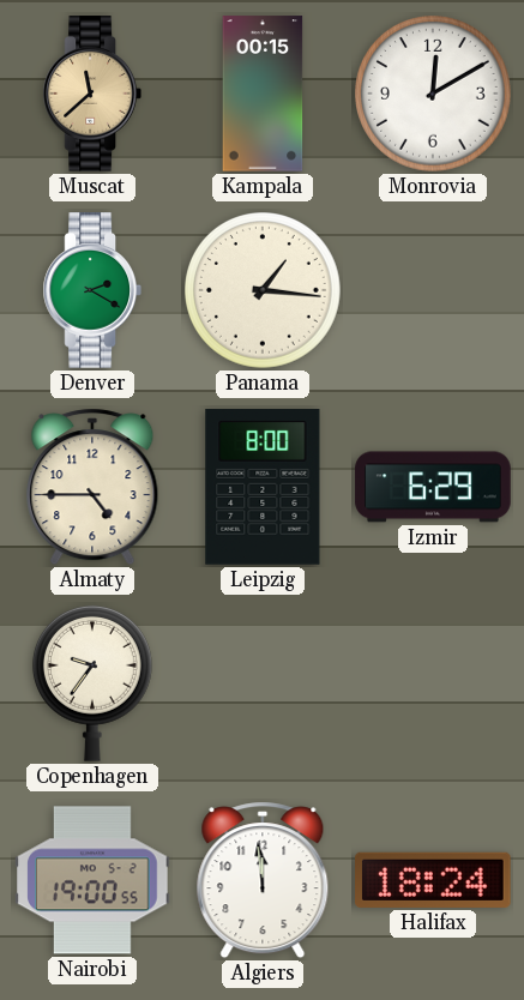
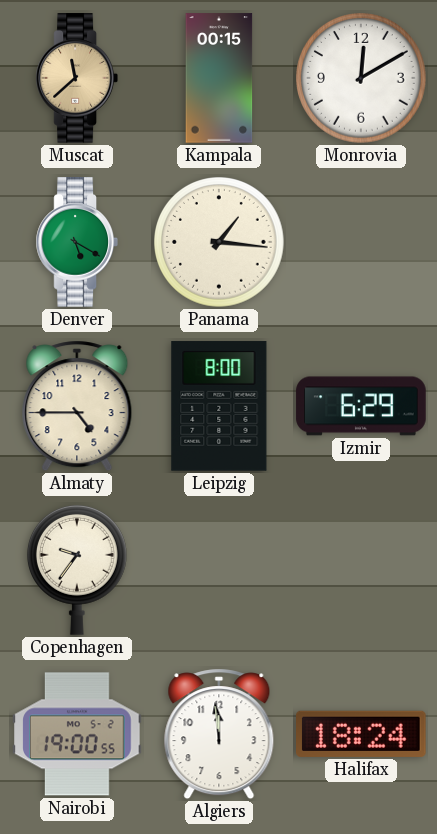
Denver: 2:20 -> 5:20
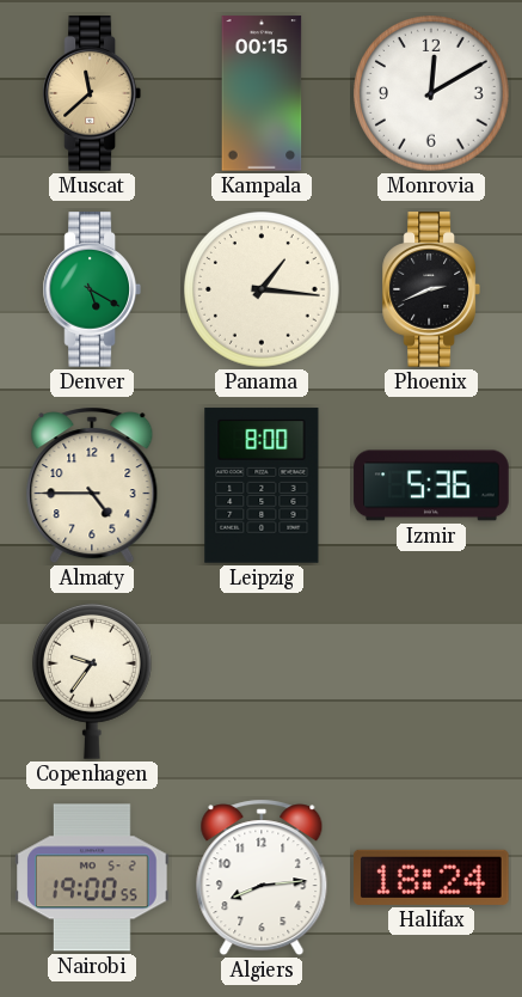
Phoenix: none -> 2:41
Izmir: 6:29 -> 5:36
Algiers: 11:59 -> 8:14
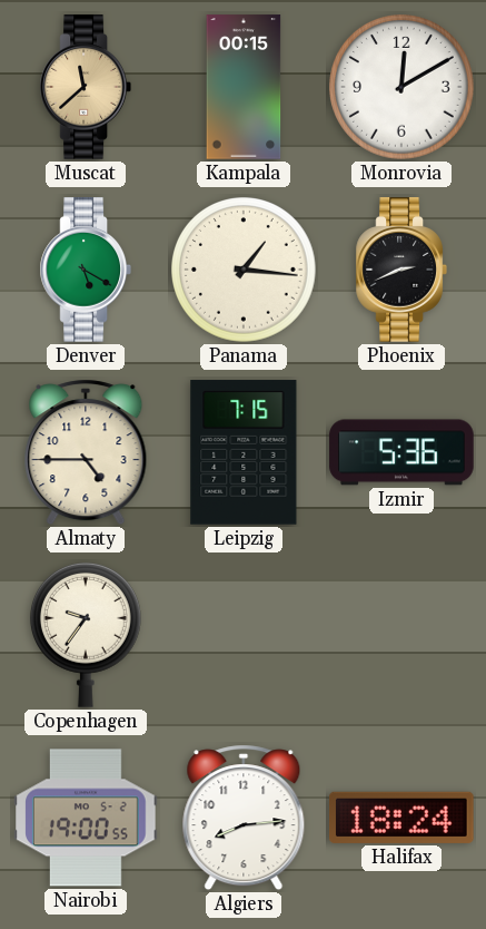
Leipzig: 8:00 -> 7:15
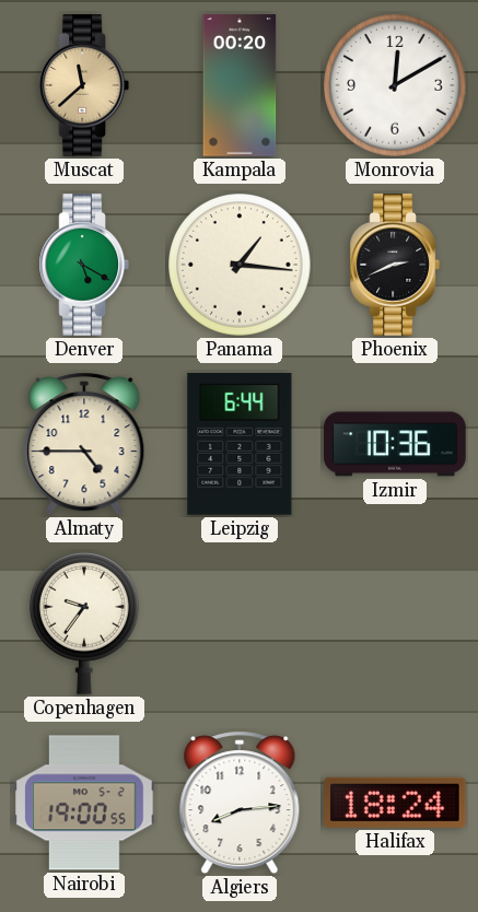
Kampala: 00:15 -> 00:20
Leipzig: 7:15 -> 6:44
Izmir: 5:36 -> 10:36
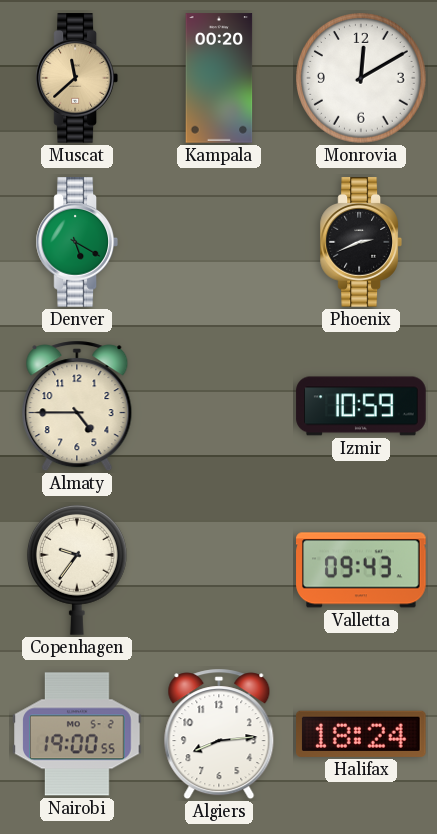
Panama: 1:16 -> none
Leipzig: 6:44 -> none
Izmir: 10:36 -> 10:59
Valletta: none -> 09:43
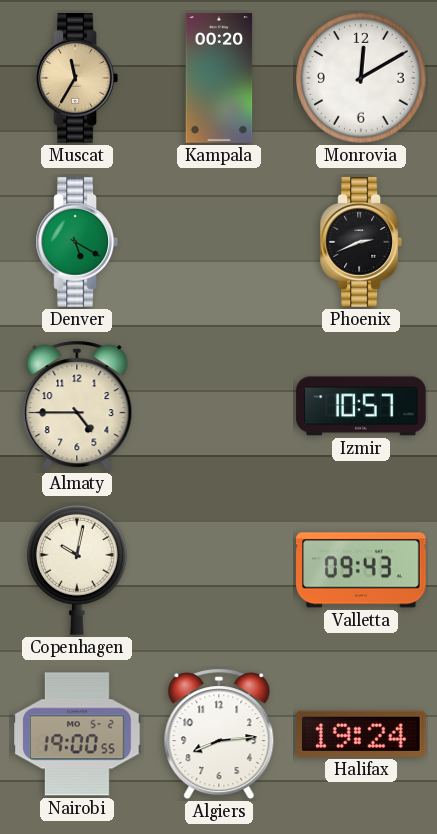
Muscat: 11:38 -> 11:35
Izmir: 10:59 -> 10:57
Copenhagen: 9:36 -> 10:02
Halifax: 18:24 -> 19:24
